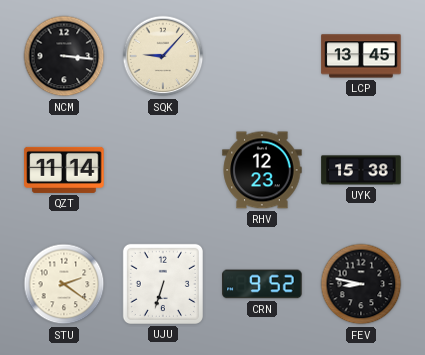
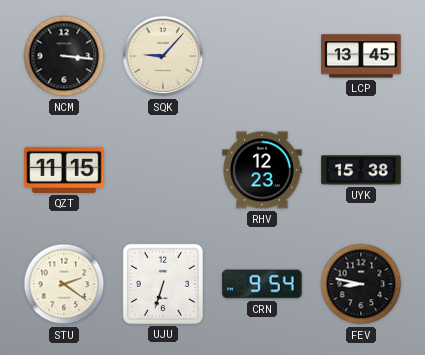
QZT: 11:14 -> 11:15
CRN: 9:52 -> 9:54
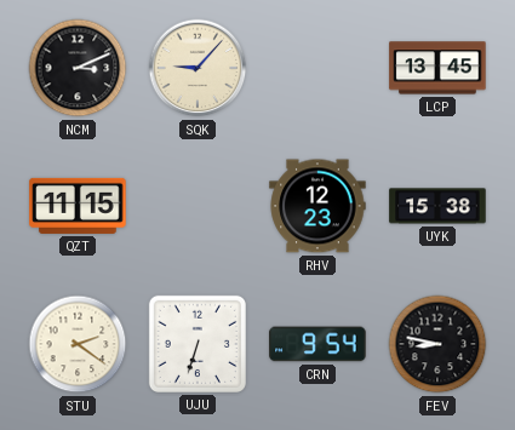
NCM: 3:16 -> 3:11
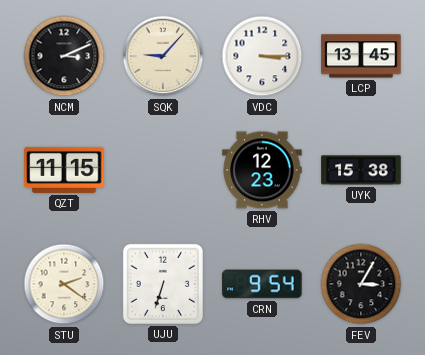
VDC: none -> 3:15
FEV: 8:47 -> 3:05
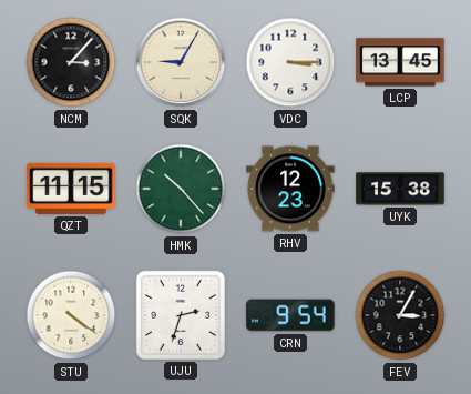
NCM: 3:11 -> 3:07
SQK: 9:07 -> 9:05
HMK: none -> 10:23
STU: 2:21 -> 4:21
UJU: 6:33 -> 2:33
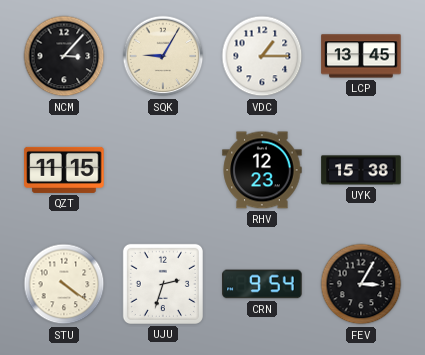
VDC: 3:15 -> 1:15
HMK: 10:23 -> none
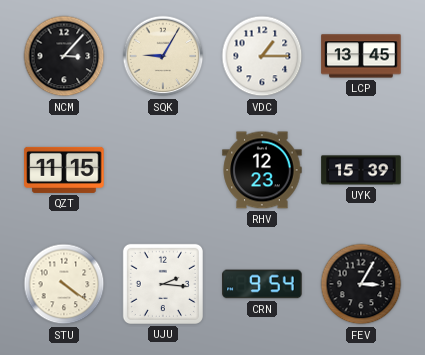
UYK: 15:38 -> 15:39
UJU: 2:33 -> 2:16
